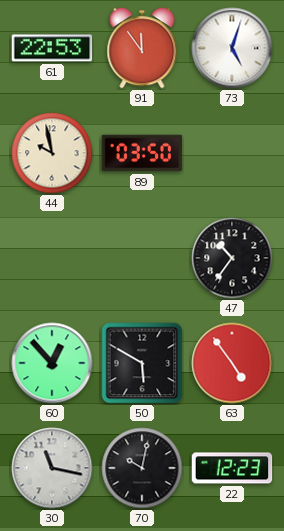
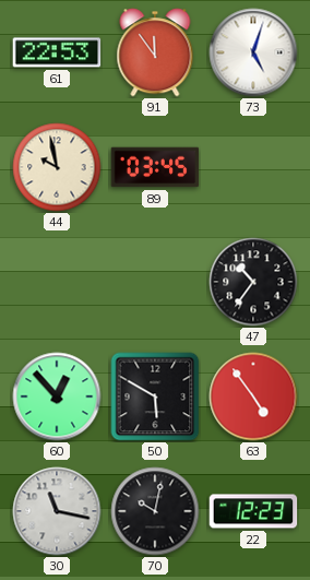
89: 03:50 -> 03:45
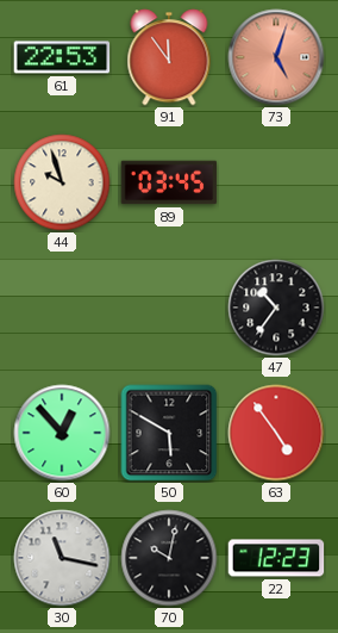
73 dial: white -> salmon
44: 9:58 -> 9:57
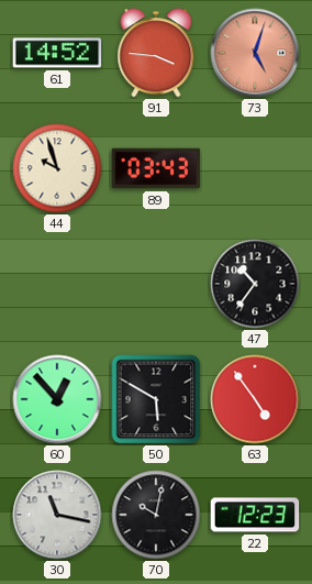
61: 22:53 -> 14:52
91: 11:54 -> 3:46
89: 03:45 -> 03:43
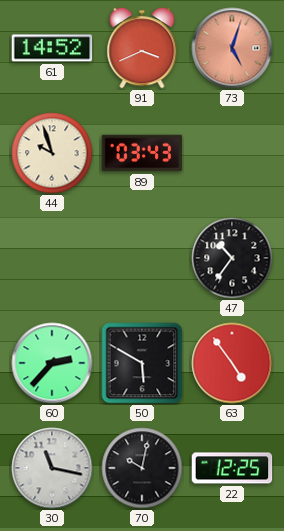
91: 3:46 -> 3:41
60: 12:53 -> 2:37
22: 12:23 -> 12:25
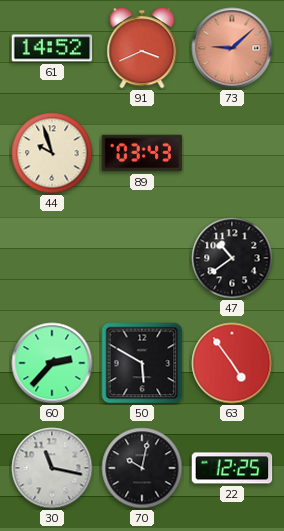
73: 5:03 -> 9:08
47: 10:36 -> 10:39
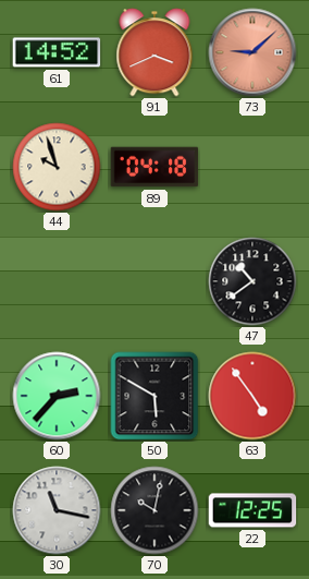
89: 03:43 -> 04:18
